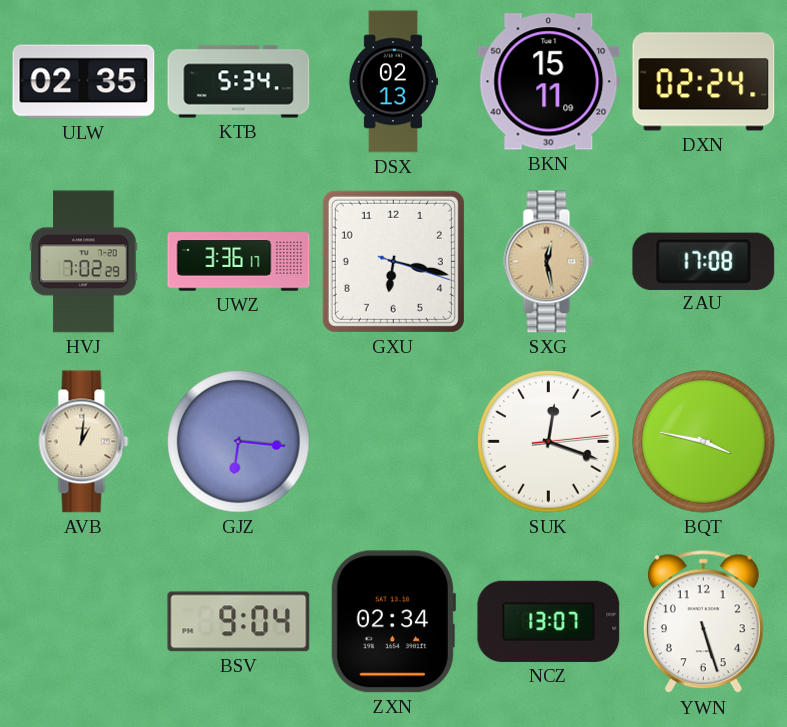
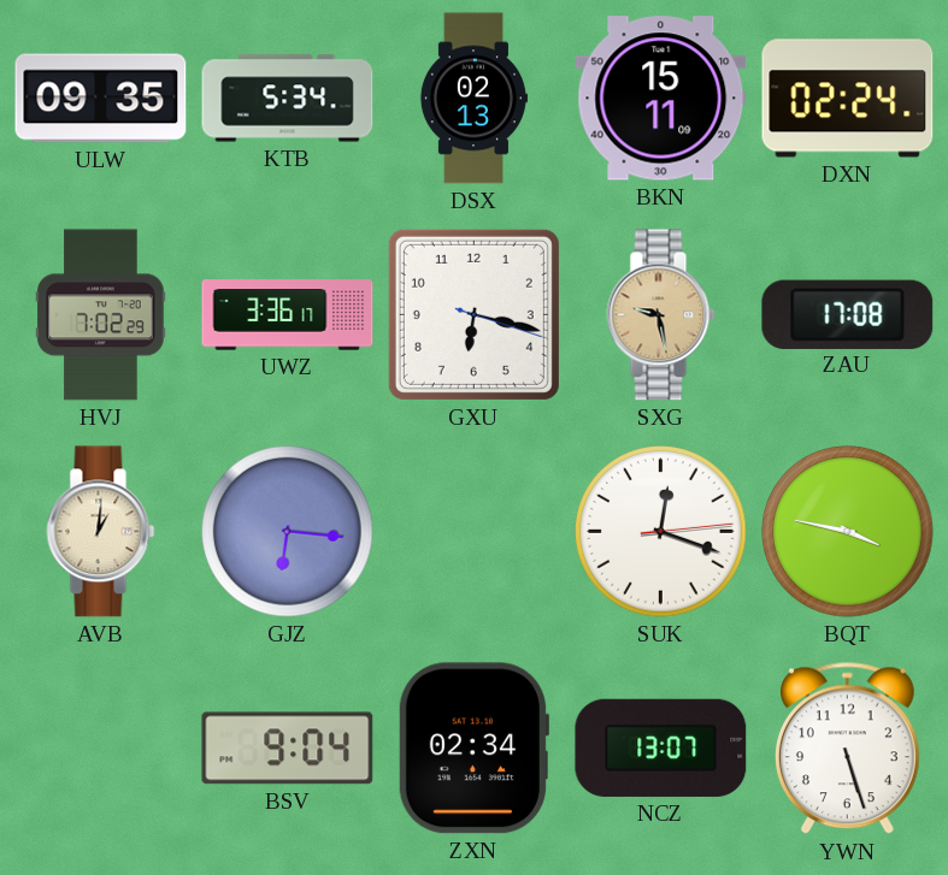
ULW: 02:35 -> 09:35
SXG: 12:28 -> 9:28
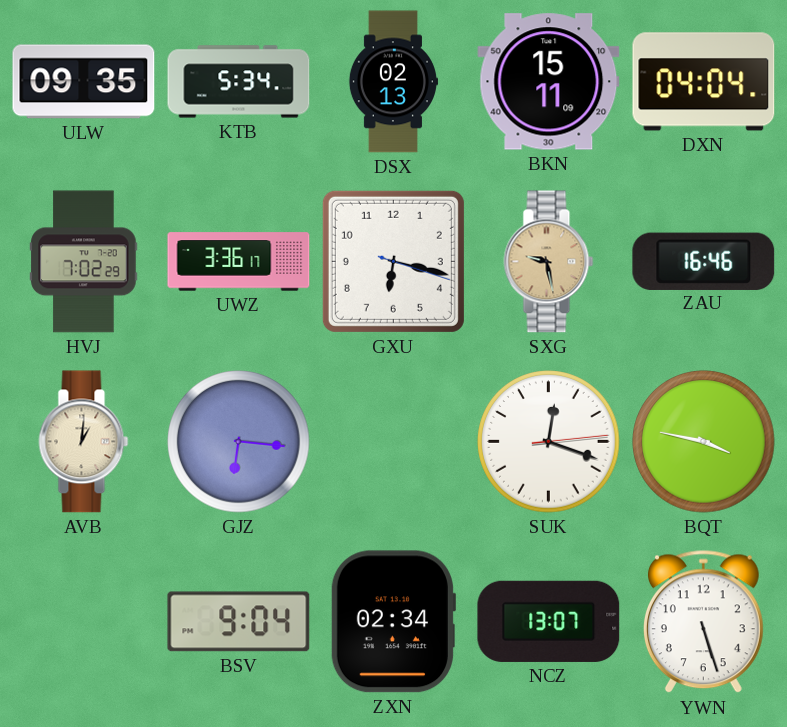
DXN: 02:24 -> 04:04
ZAU: 17:08 -> 16:46
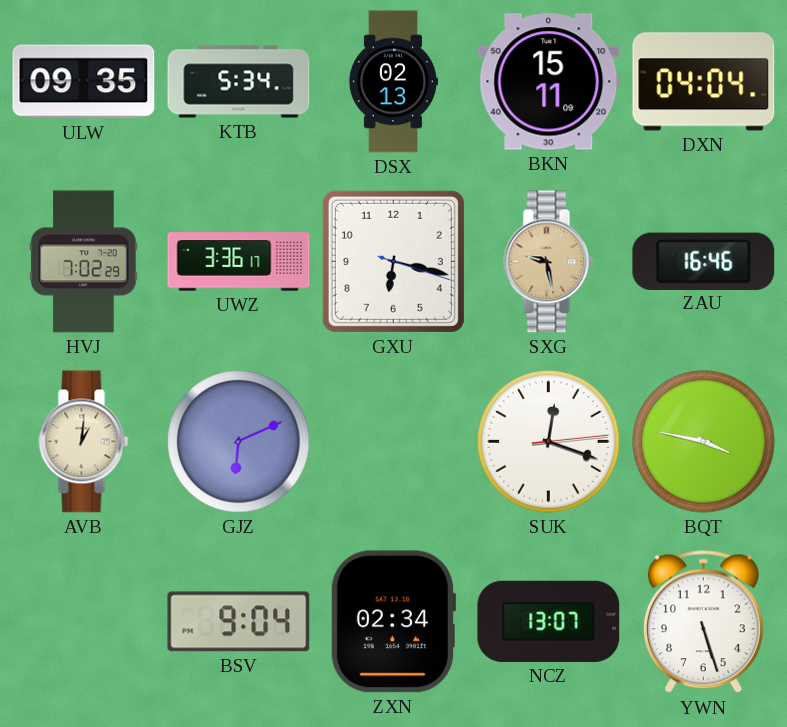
GJZ: 6:16 -> 6:11
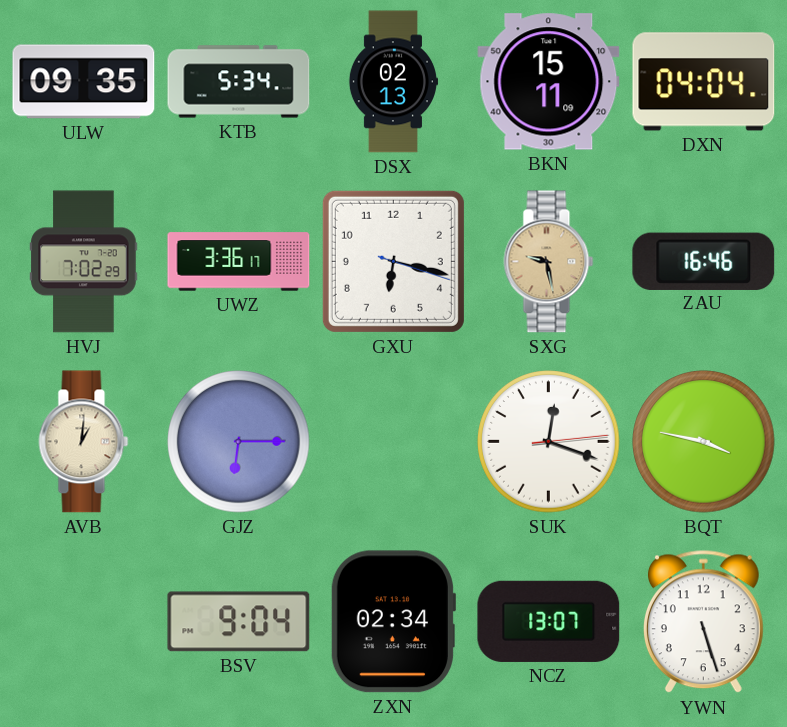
GJZ: 6:11 -> 6:15
